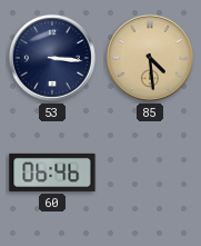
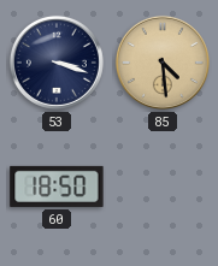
53: 3:16 -> 3:18
60: 06:46 -> 18:50
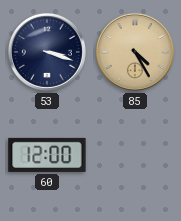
85: 4:29 -> 4:25
60: 18:50 -> 12:00
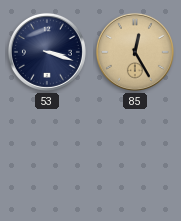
85: 4:25 -> 12:25
60: 12:00 -> none
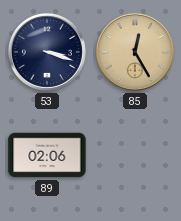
89: none -> 02:06
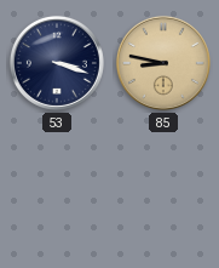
85: 12:25 -> 8:47
89: 02:06 -> none
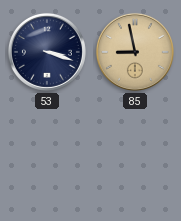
85: 8:47 -> 8:58
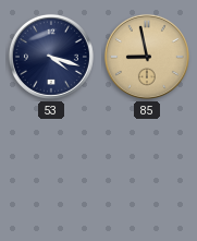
53: 3:18 -> 4:18
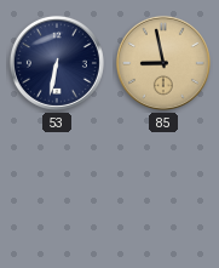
53: 4:18 -> 6:32
